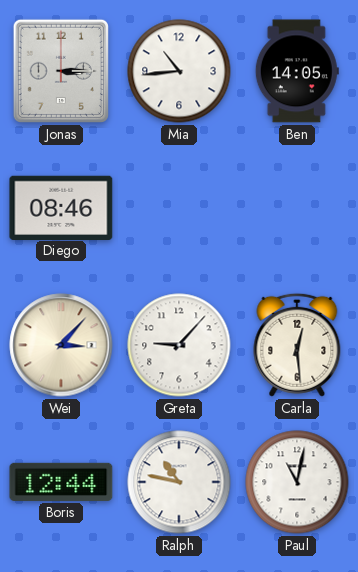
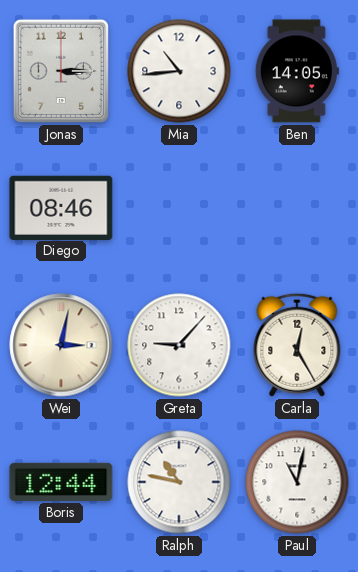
Wei: 3:07 -> 3:02
Carla: 12:29 -> 12:25
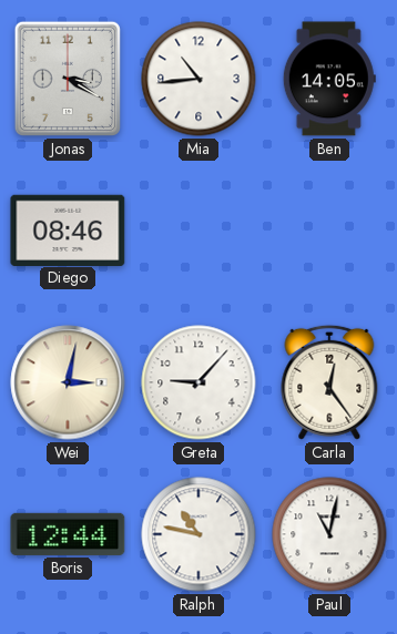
Jonas: 3:15 -> 3:20
Carla: 12:25 -> 12:24
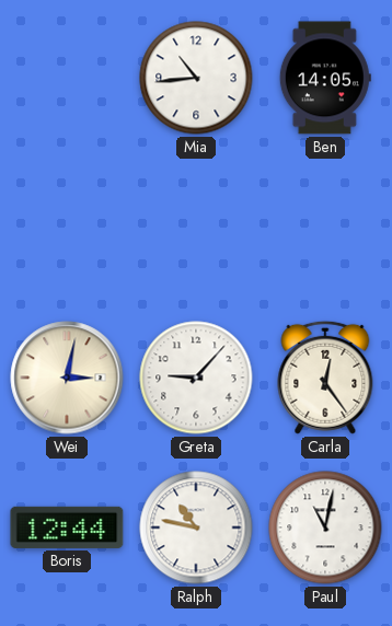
Jonas: 3:20 -> none
Diego: 08:46 -> none
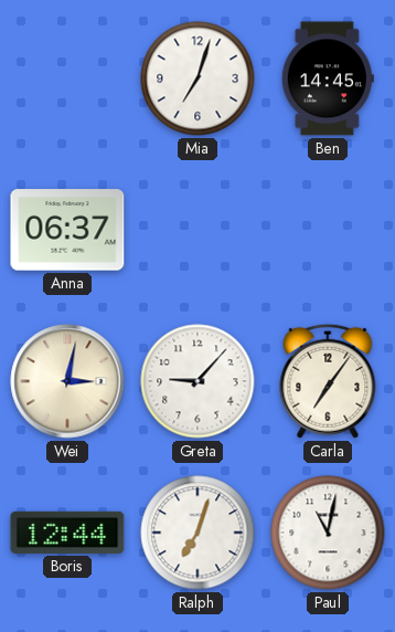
Mia: 10:44 -> 7:03
Ben: 14:05 -> 14:45
Anna: none -> 06:37
Carla: 12:24 -> 7:06
Ralph: 10:47 -> 7:03
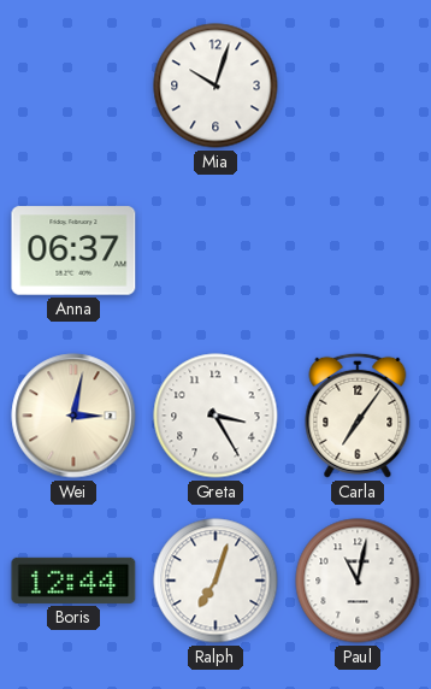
Mia: 7:03 -> 10:03
Ben: 14:45 -> none
Greta: 9:07 -> 3:25
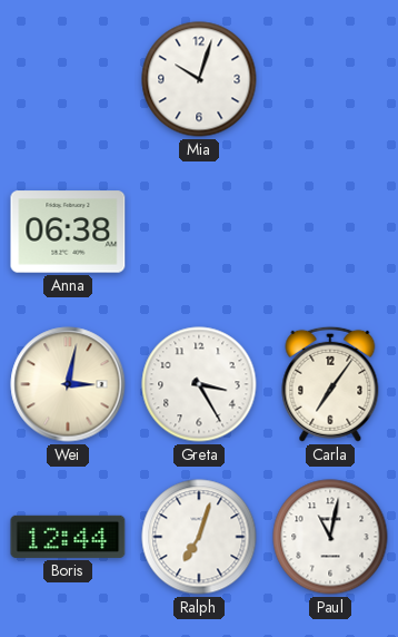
Anna: 06:37 -> 06:38
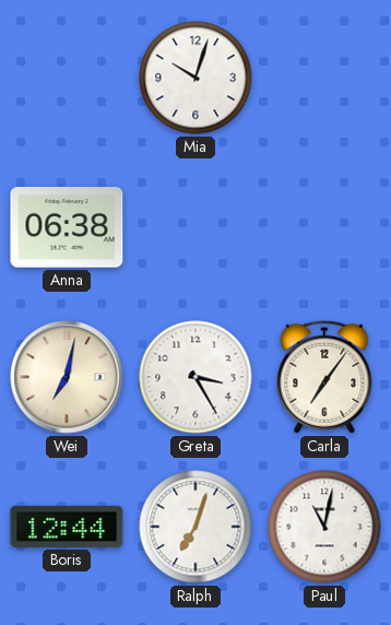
Wei: 3:02 -> 7:02
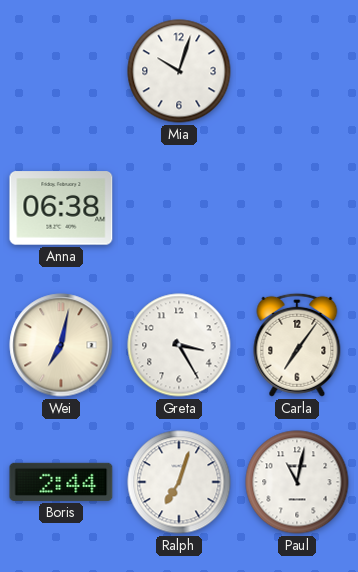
Boris: 12:44 -> 2:44
